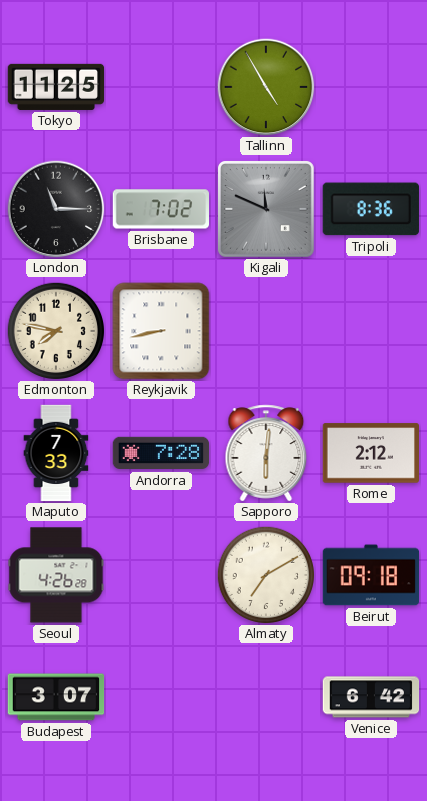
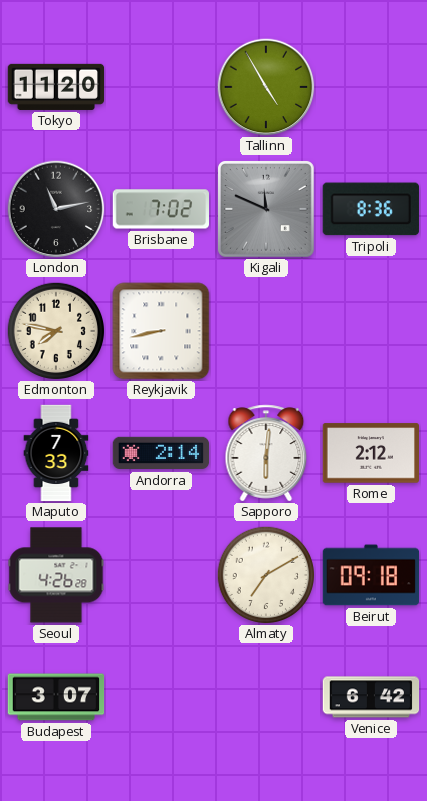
Tokyo: 11:25 -> 11:20
London: 11:15 -> 11:13
Andorra: 7:28 -> 2:14
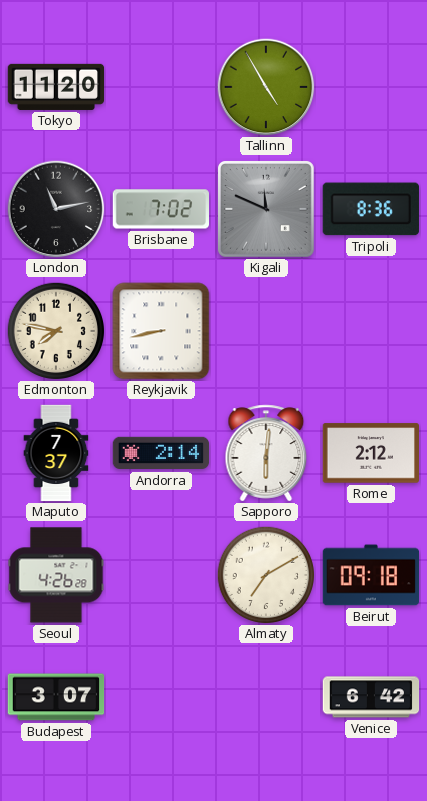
Maputo: 7:33 -> 7:37
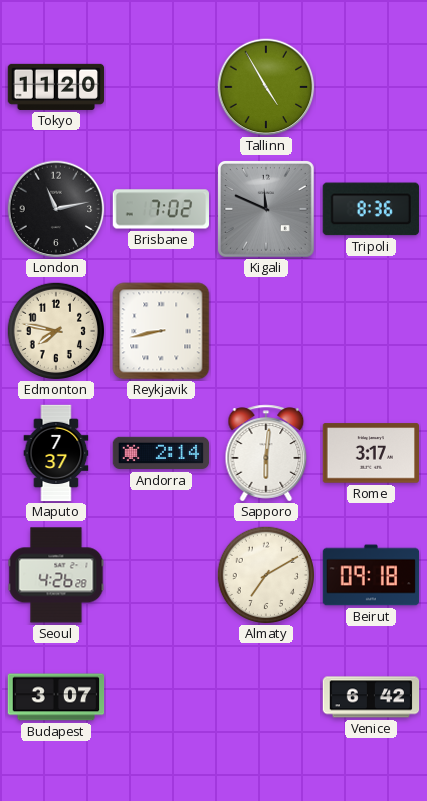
Rome: 2:12 -> 3:17
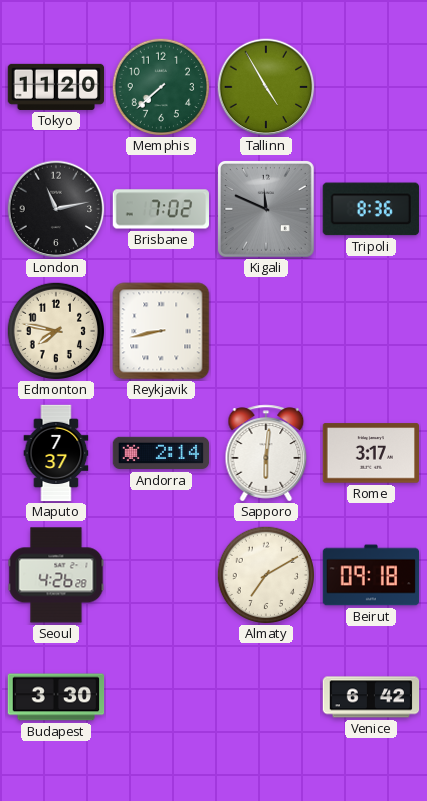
Memphis: none -> 7:38
Budapest: 3:07 -> 3:30
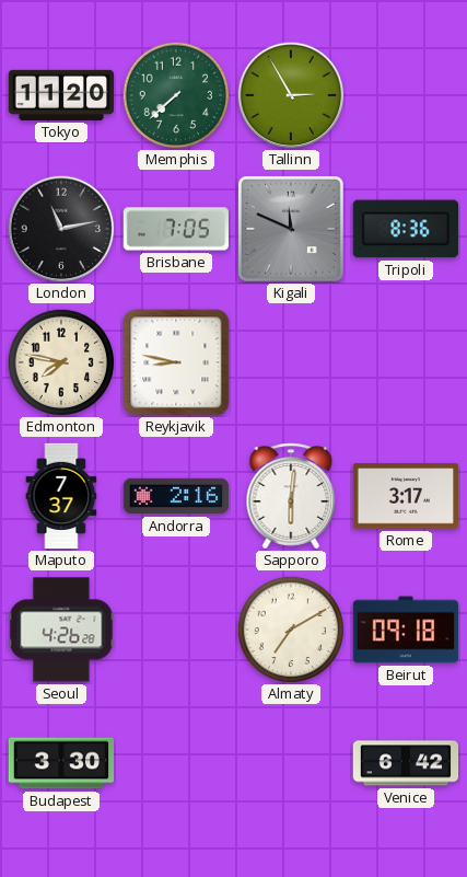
Tallinn: 4:55 -> 2:55
Brisbane: 7:02 -> 7:05
Reykjavik: 8:43 -> 8:47
Andorra: 2:14 -> 2:16
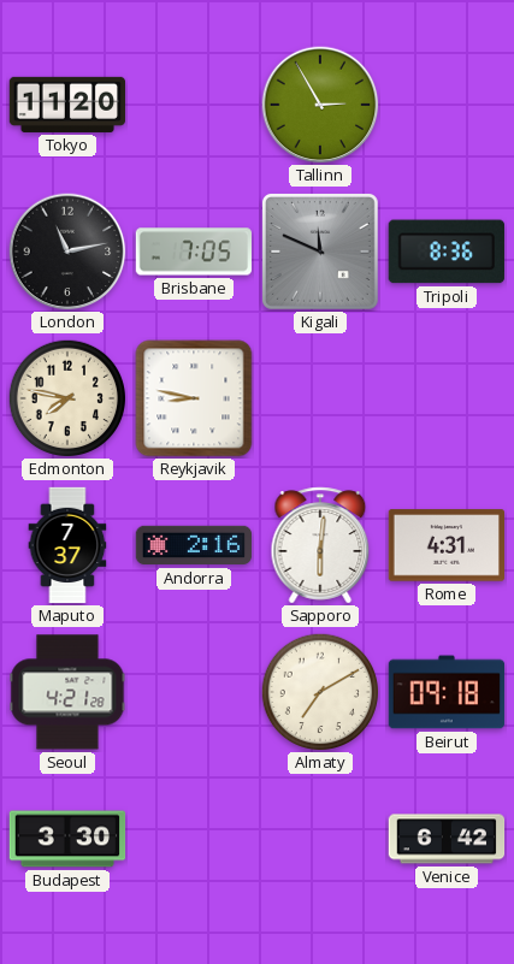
Memphis: 7:38 -> none
Rome: 3:17 -> 4:31
Seoul: 4:26 -> 4:21
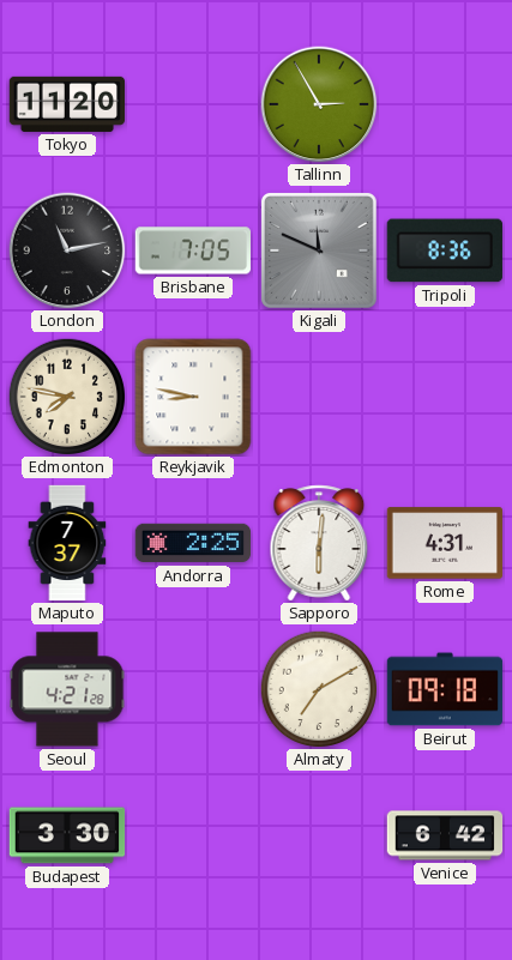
Andorra: 2:16 -> 2:25
